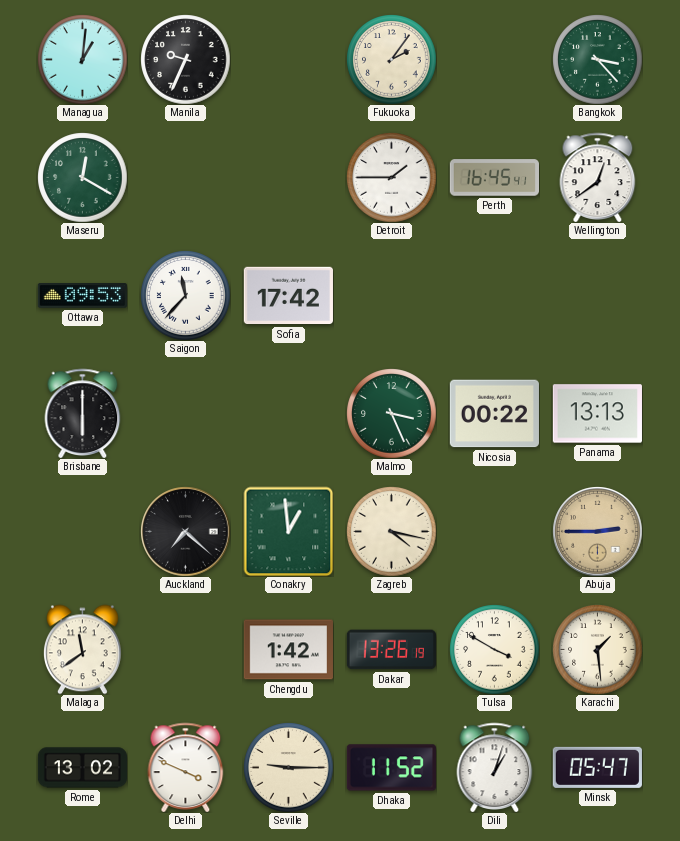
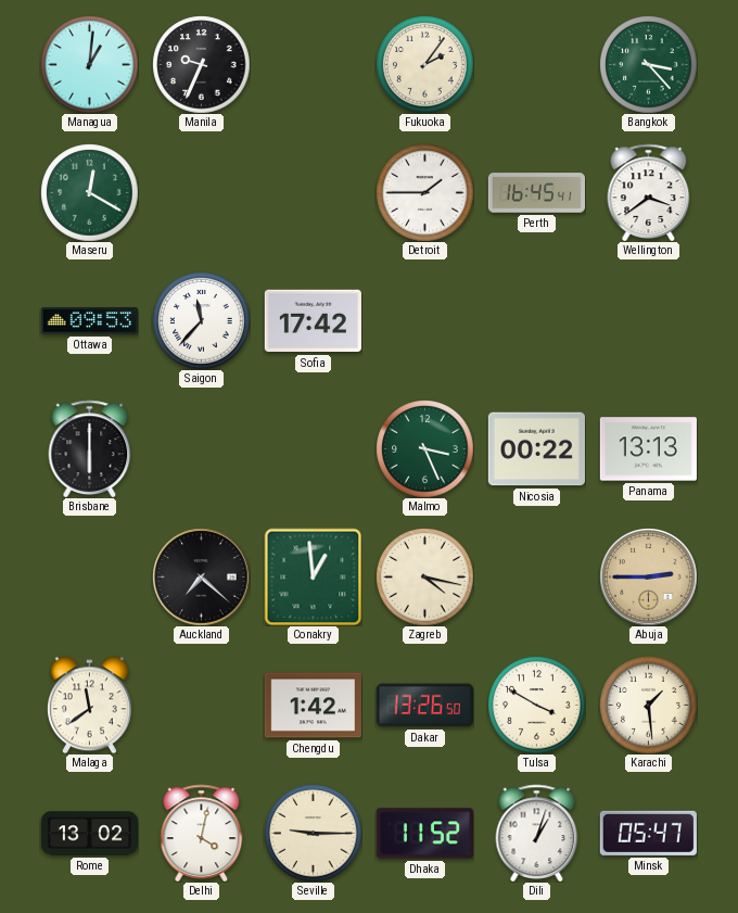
Wellington: 12:39 -> 3:39
Dakar: 13:26:19 -> 13:26:50
Delhi: 3:49 -> 4:02
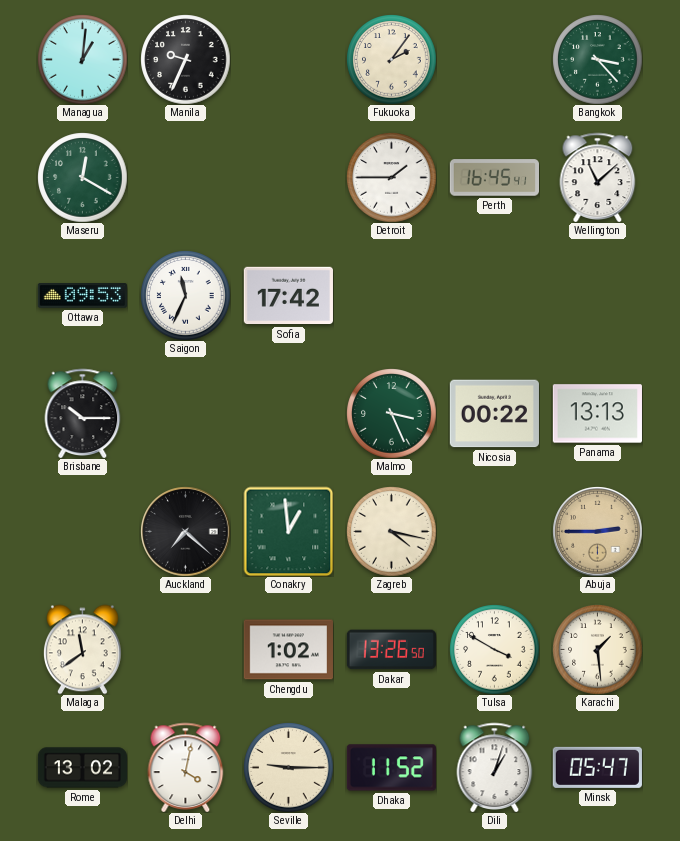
Wellington: 3:39 -> 11:08
Saigon: 11:37 -> 11:34
Brisbane: 6:00 -> 10:15
Chengdu: 1:42 -> 1:02
